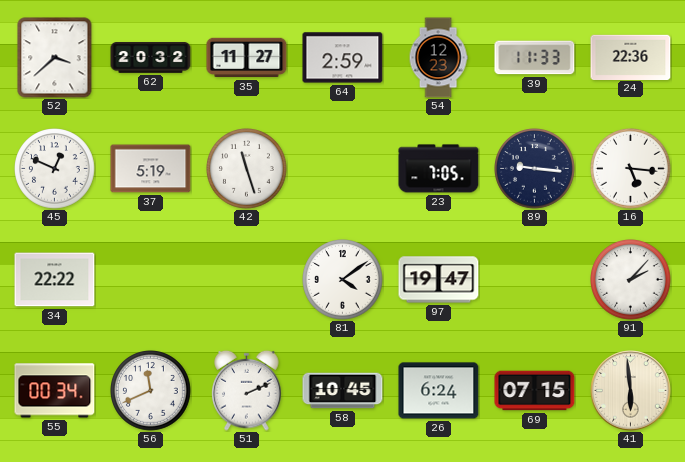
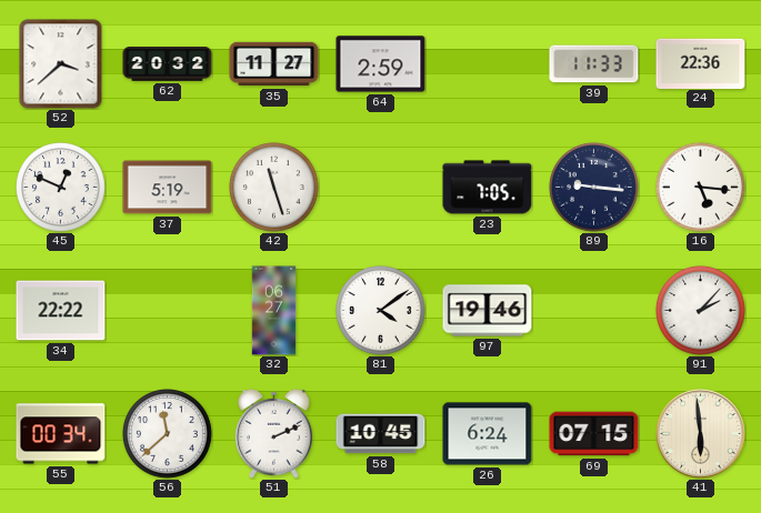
54: 12:23 -> none
32: none -> 06:27
97: 19:47 -> 19:46
56: 11:41 -> 11:38
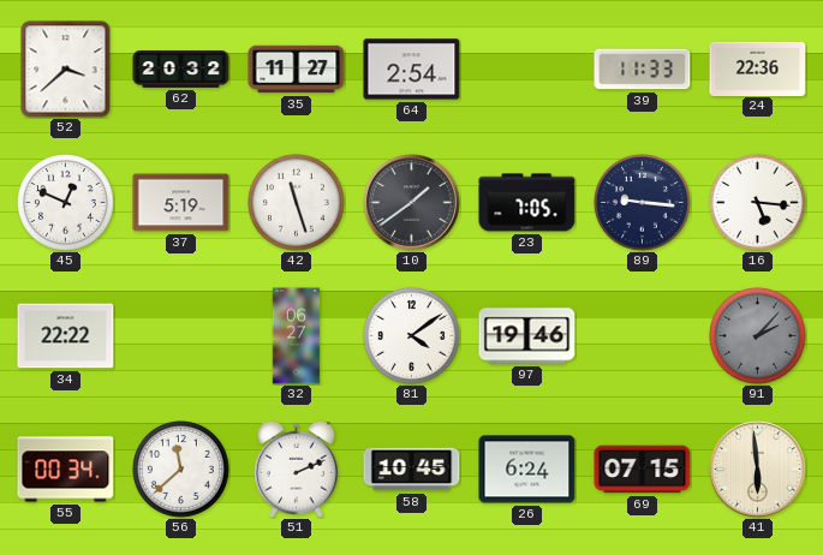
64: 2:59 -> 2:54
10: none -> 1:39
91 dial: white -> grey
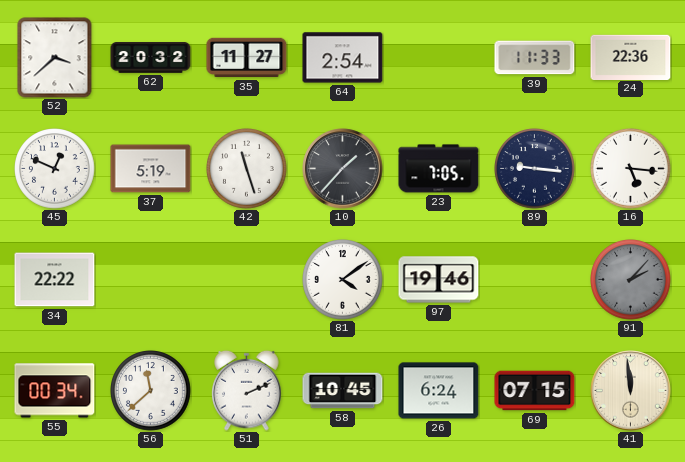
10: 1:39 -> 1:37
32: 06:27 -> none
41: 5:59 -> 11:59
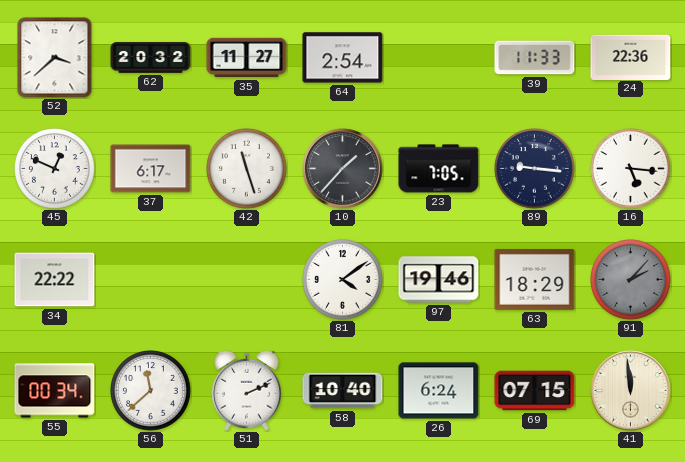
37: 5:19 -> 6:17
63: none -> 18:29
58: 10:45 -> 10:40
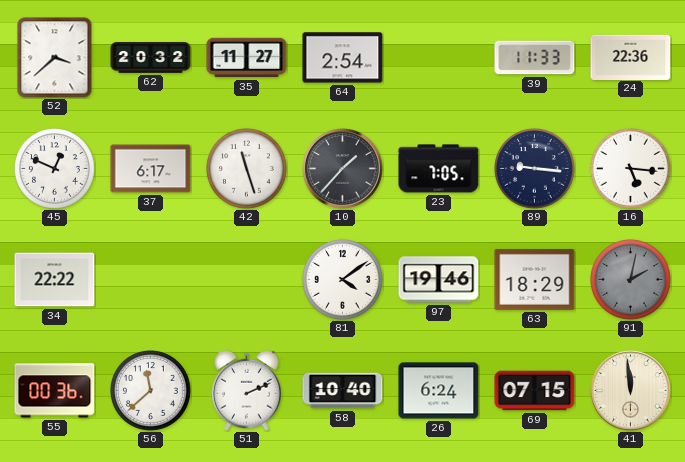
91: 2:07 -> 2:02
55: 00:34 -> 00:36
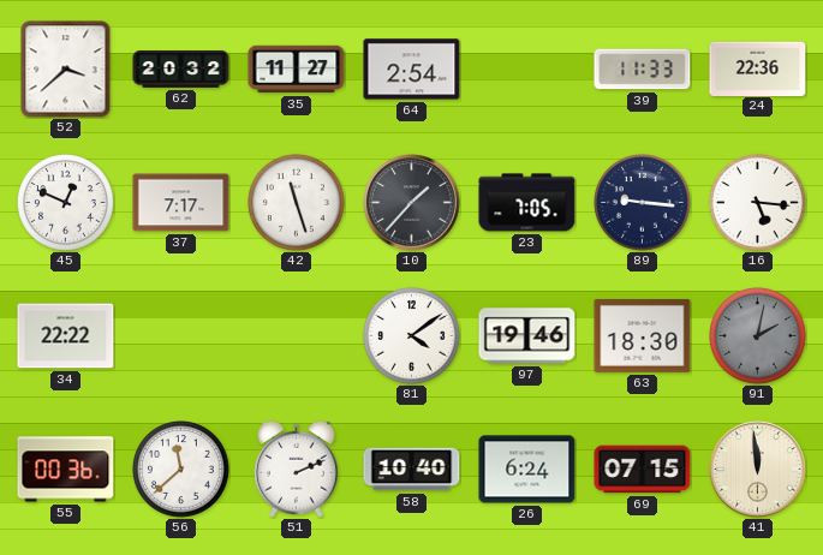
37: 6:17 -> 7:17
63: 18:29 -> 18:30
